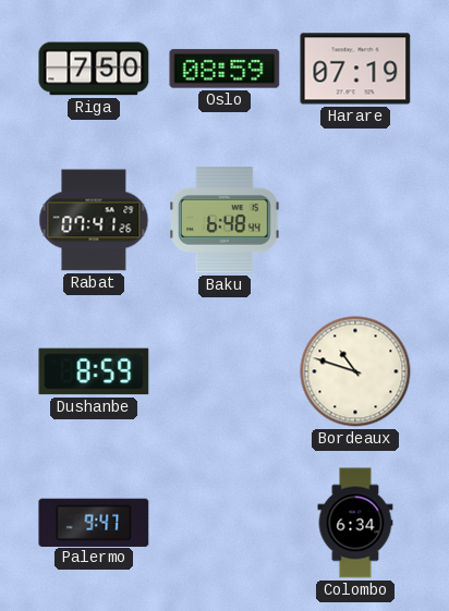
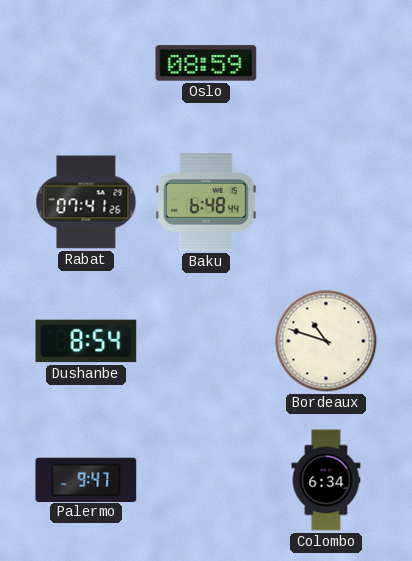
Riga: 7:50 -> none
Harare: 07:19 -> none
Dushanbe: 8:59 -> 8:54
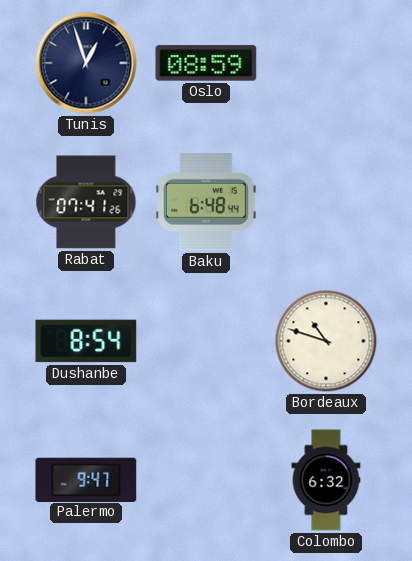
Tunis: none -> 12:57
Colombo: 6:34 -> 6:32
